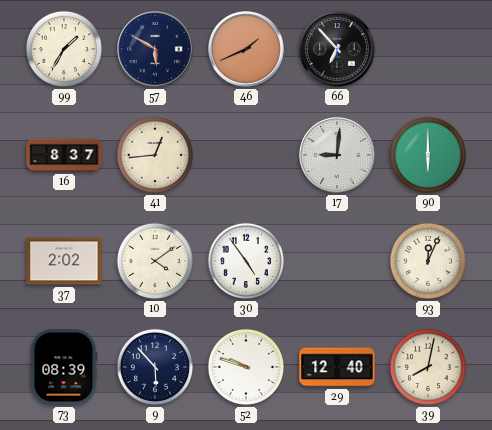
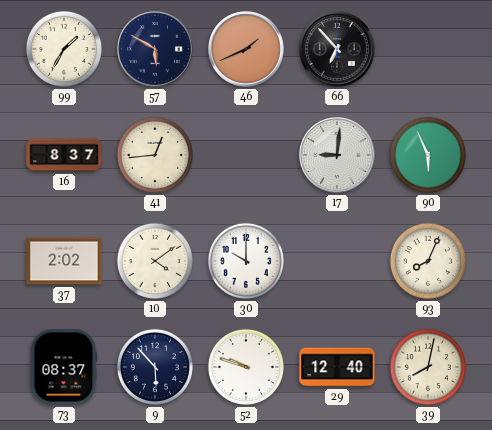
90: 6:00 -> 5:56
30: 4:54 -> 10:00
93: 12:04 -> 8:04
73: 08:39 -> 08:37
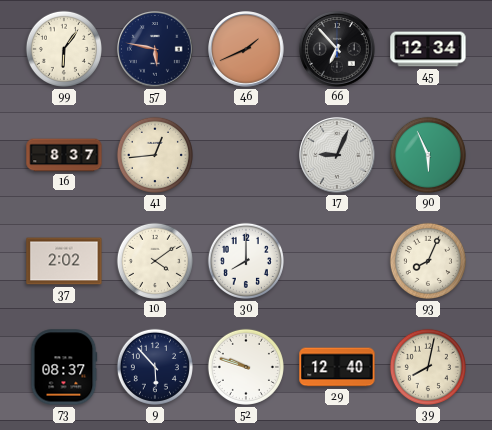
99: 1:35 -> 6:06
57: 5:50 -> 5:47
45: none -> 12:34
17: 9:01 -> 9:04
30: 10:00 -> 8:00
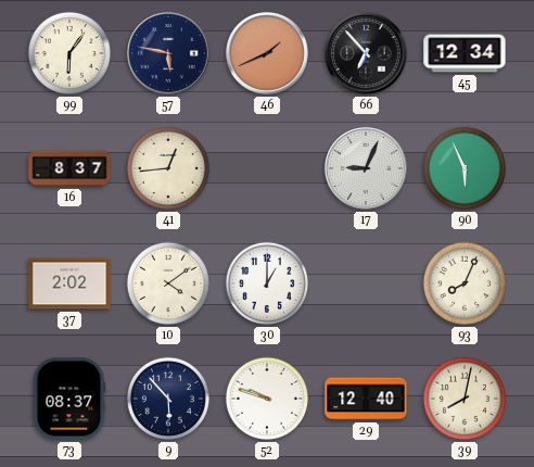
30: 8:00 -> 1:00
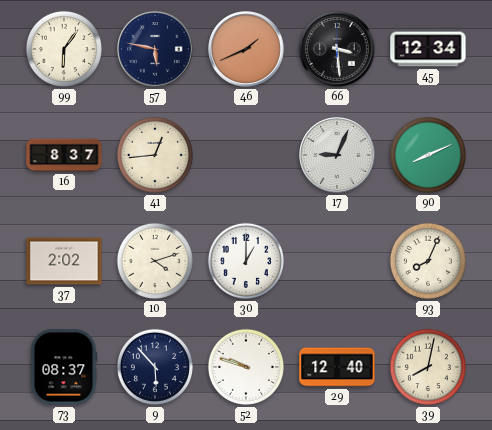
66: 6:53 -> 3:29
90: 5:56 -> 8:11
10: 4:09 -> 4:12
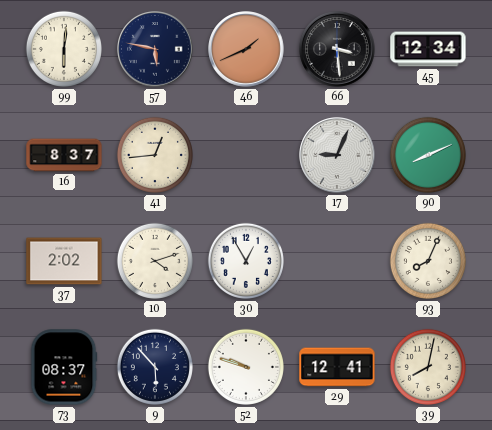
99: 6:06 -> 6:01
30: 1:00 -> 12:55
29: 12:40 -> 12:41
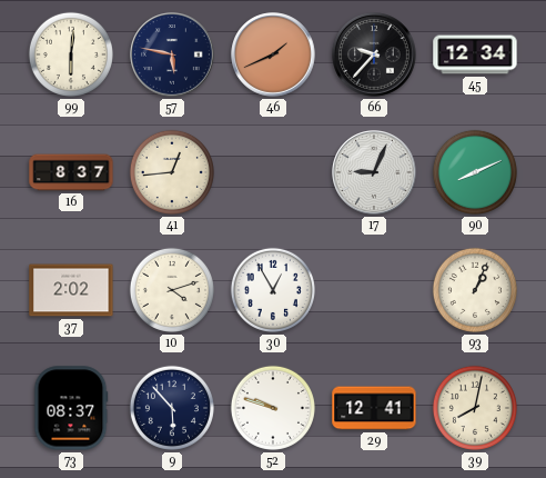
66: 3:29 -> 9:37
93: 8:04 -> 1:04
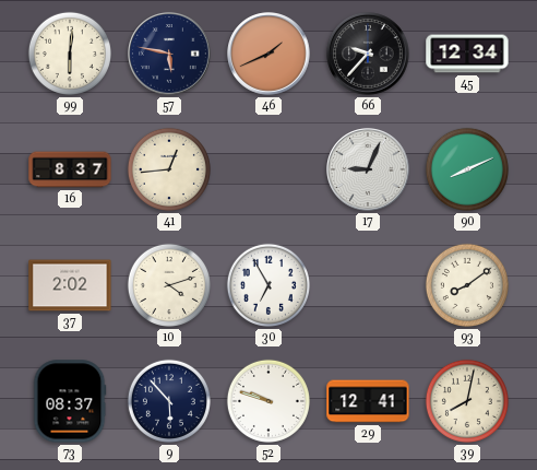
30: 12:55 -> 6:55
93: 1:04 -> 8:09
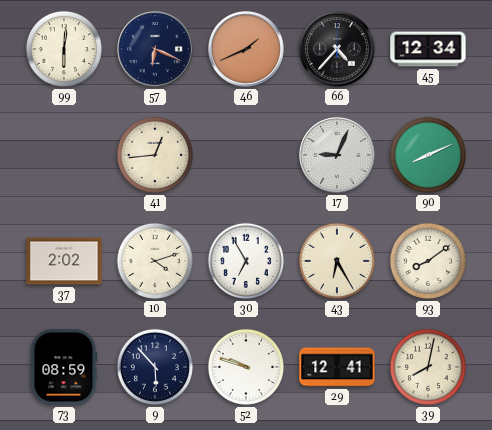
57: 5:47 -> 6:19
66: 9:37 -> 4:37
16: 8:37 -> none
43: none -> 6:25
73: 08:37 -> 08:59
